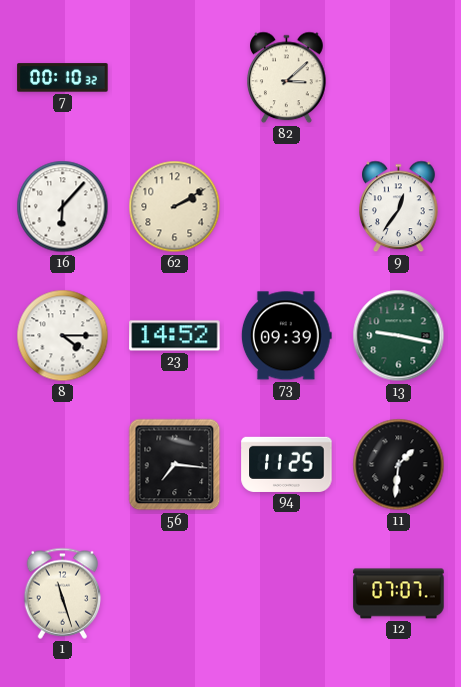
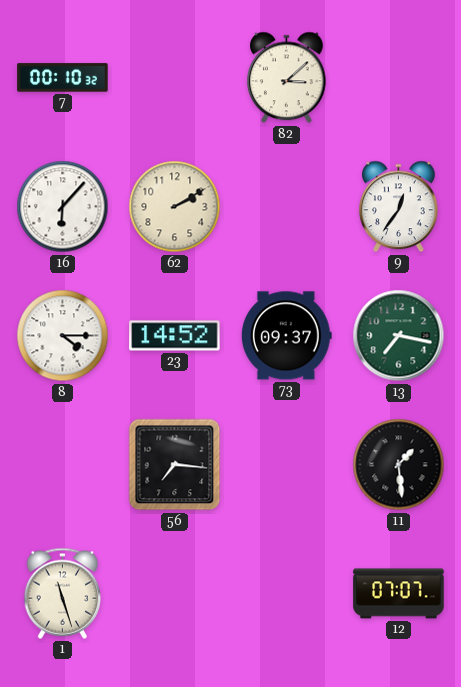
73: 09:39 -> 09:37
13: 9:17 -> 7:17
94: 11:25 -> none
11: 1:31 -> 1:29
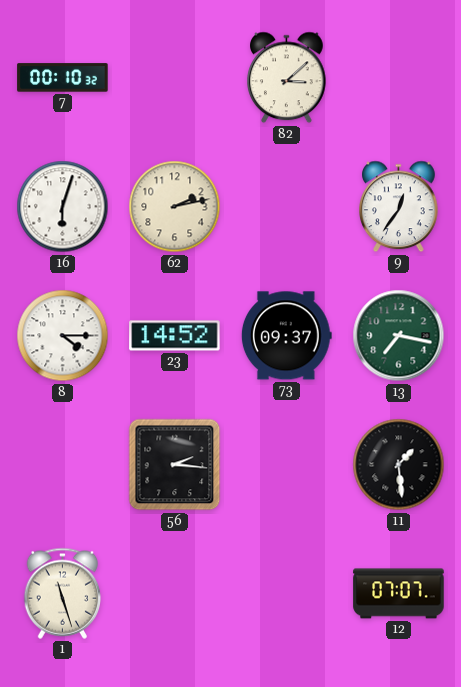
16: 6:07 -> 6:03
62: 2:10 -> 2:13
56: 7:16 -> 2:16
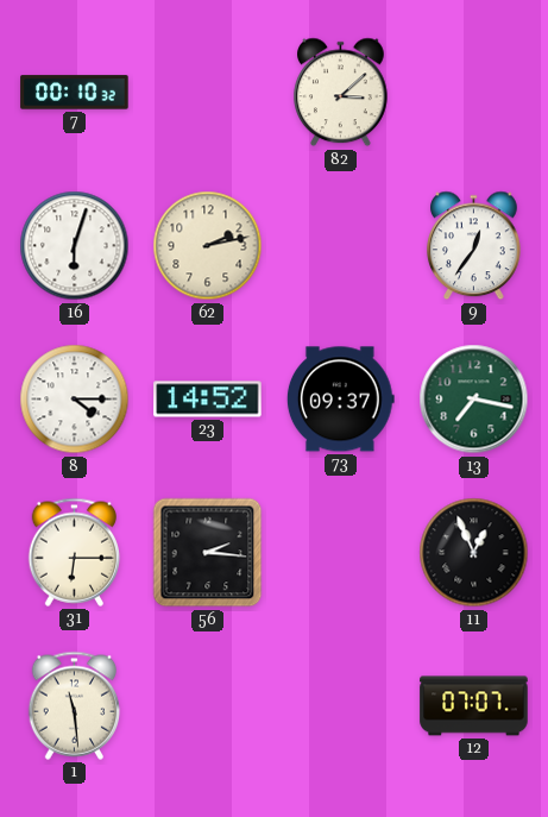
31: none -> 6:15
11: 1:29 -> 12:56
1: 11:27 -> 11:29
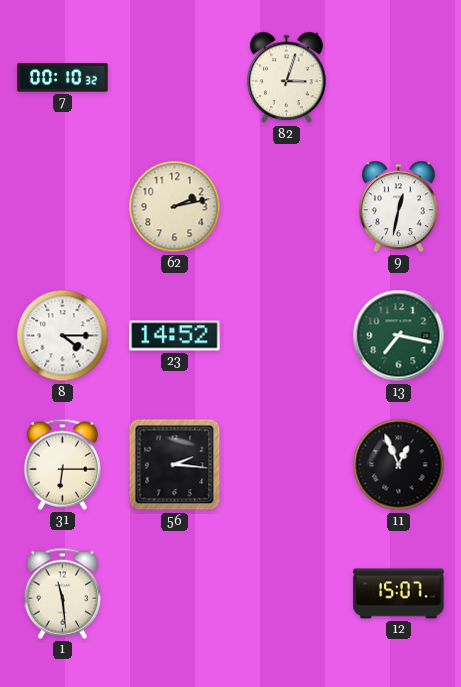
82: 3:08 -> 3:03
16: 6:03 -> none
9: 12:36 -> 12:32
73: 09:37 -> none
12: 07:07 -> 15:07
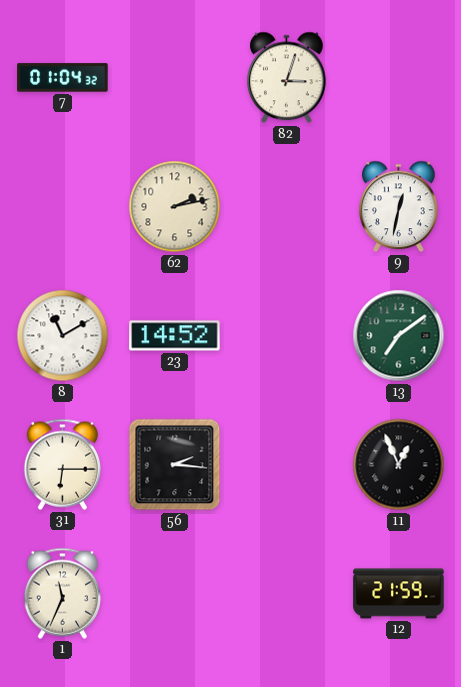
7: 00:10 -> 01:04
8: 4:15 -> 11:10
13: 7:17 -> 7:09
1: 11:29 -> 11:34
12: 15:07 -> 21:59
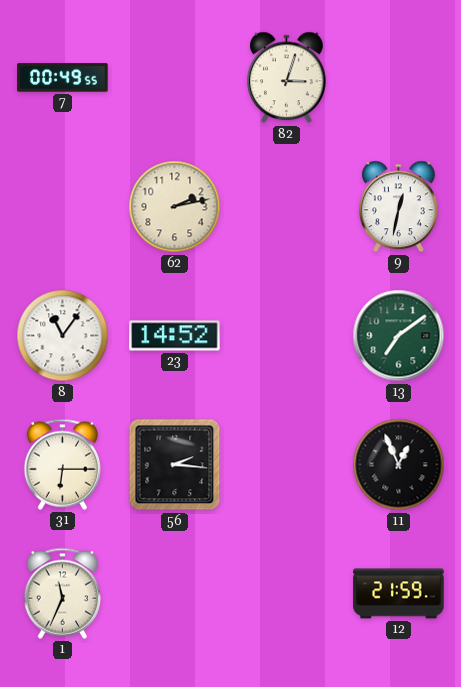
7: 01:04 -> 00:49
8: 11:10 -> 11:06
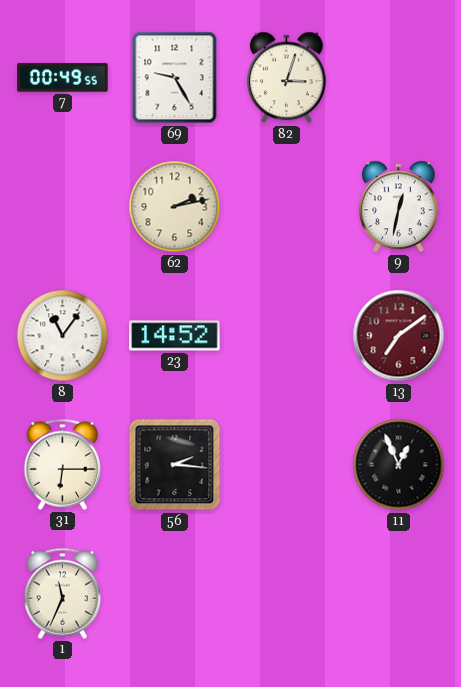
69: none -> 9:25
13 dial: green -> burgundy
12: 21:59 -> none
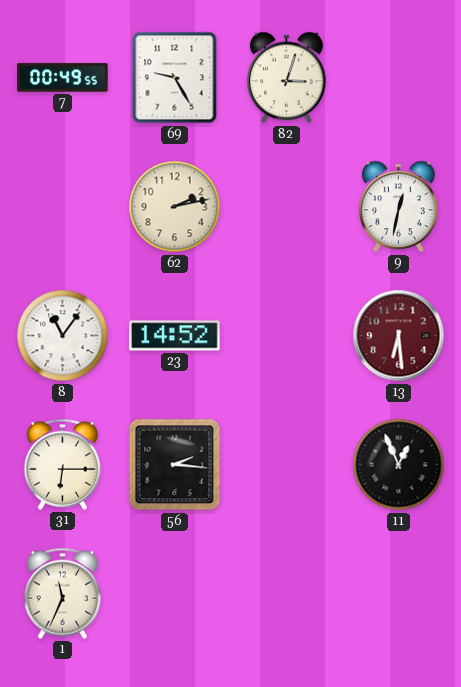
13: 7:09 -> 6:29
